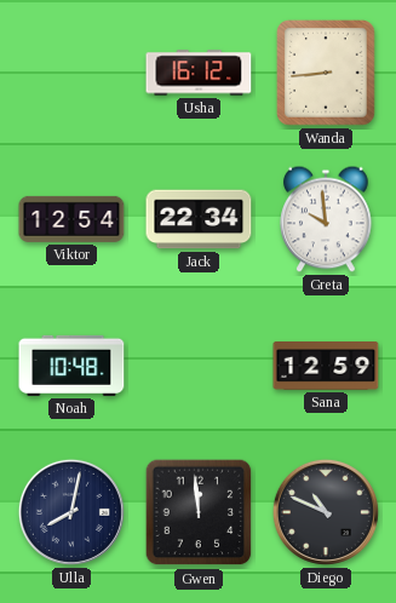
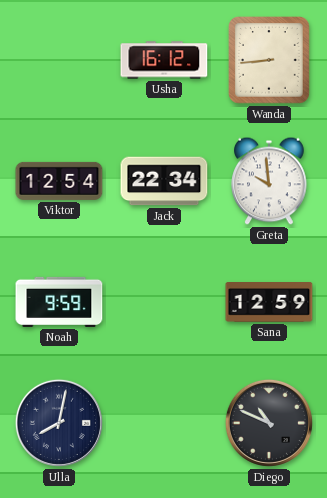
Noah: 10:48 -> 9:59
Gwen: 11:59 -> none
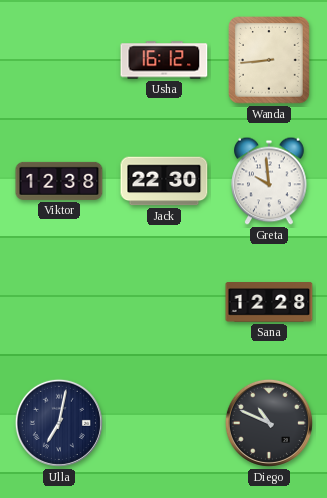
Viktor: 12:54 -> 12:38
Jack: 22:34 -> 22:30
Noah: 9:59 -> none
Sana: 12:59 -> 12:28
Ulla: 8:02 -> 7:02
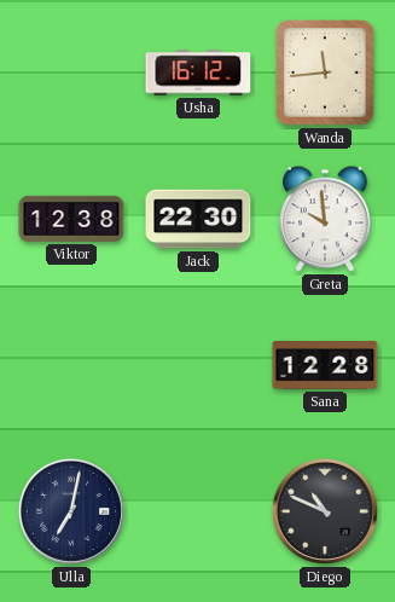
Wanda: 8:44 -> 11:44
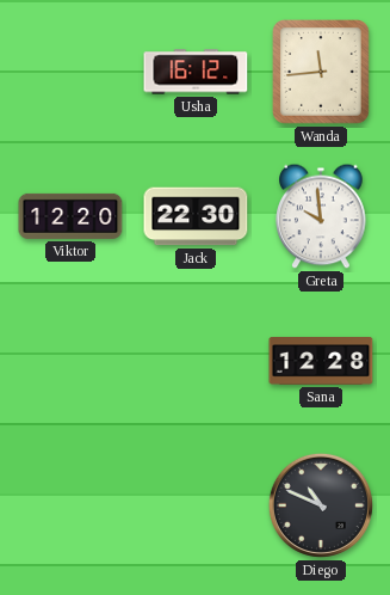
Viktor: 12:38 -> 12:20
Ulla: 7:02 -> none
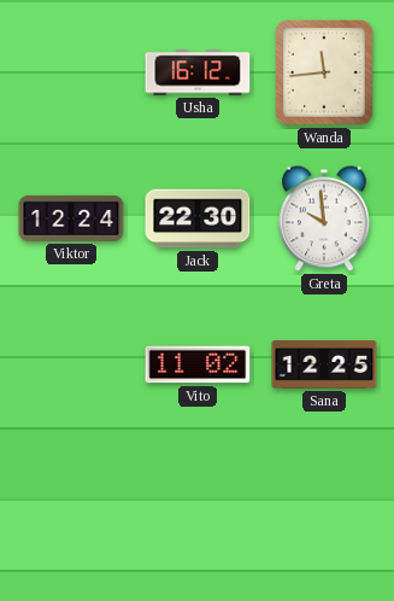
Viktor: 12:20 -> 12:24
Vito: none -> 11:02
Sana: 12:28 -> 12:25
Diego: 10:49 -> none
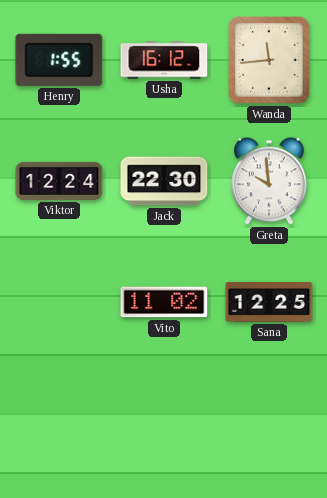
Henry: none -> 1:55
